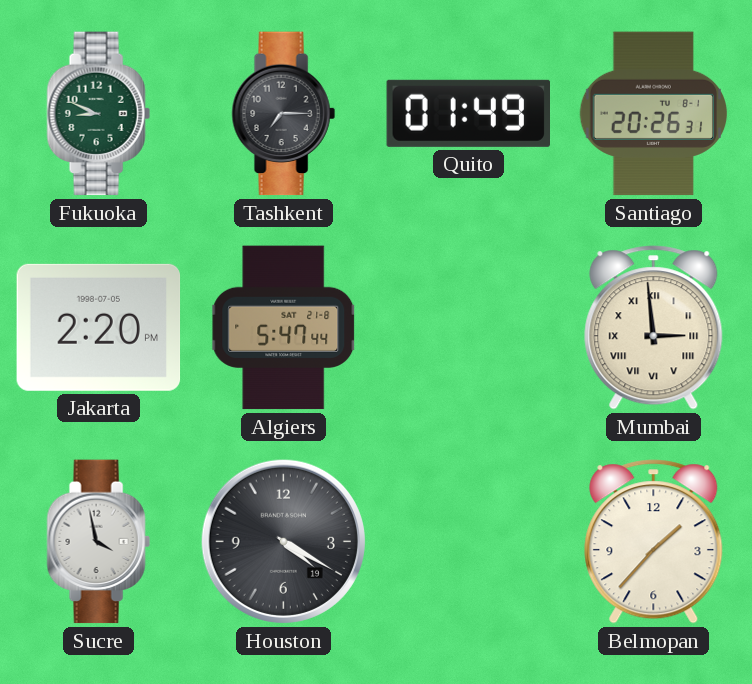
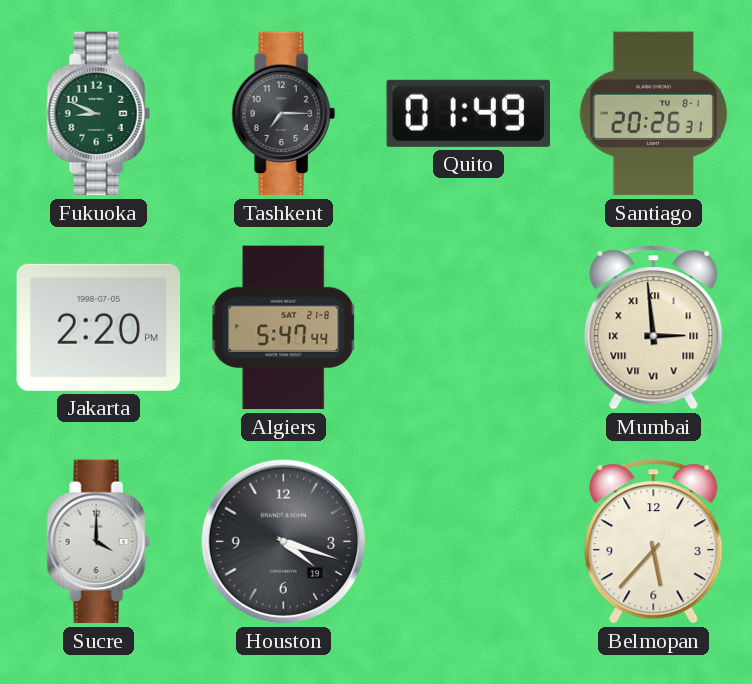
Sucre: 3:58 -> 4:00
Houston: 4:20 -> 4:18
Belmopan: 1:37 -> 5:37
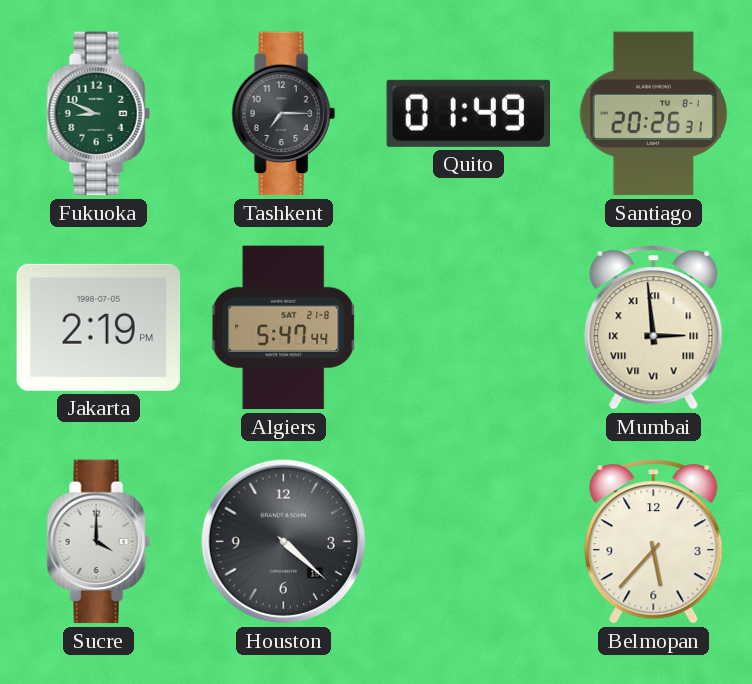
Jakarta: 2:20 -> 2:19
Houston: 4:18 -> 4:22
